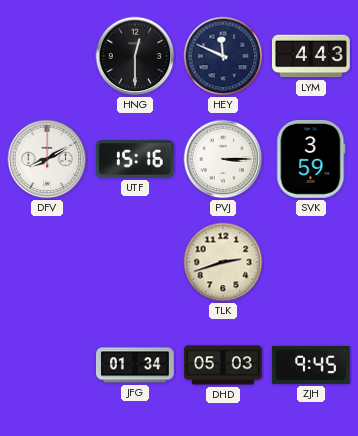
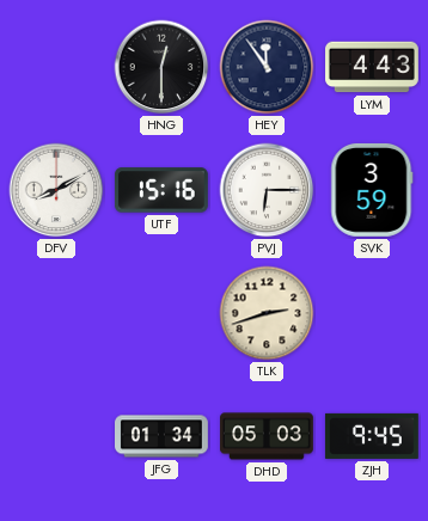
HEY: 11:49 -> 11:54
PVJ: 3:15 -> 6:15
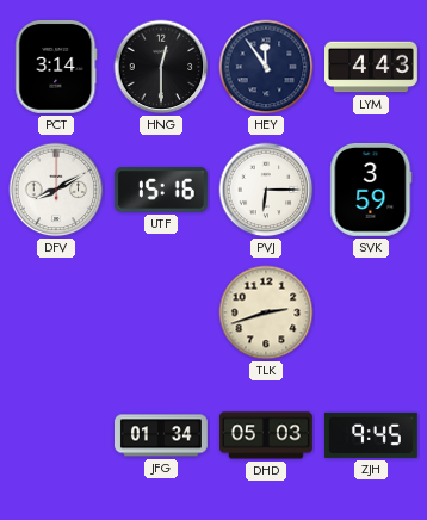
PCT: none -> 3:14
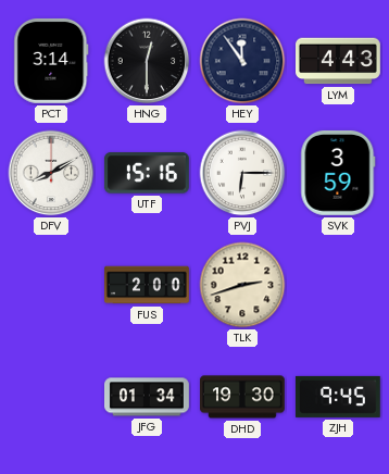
FUS: none -> 2:00
DHD: 05:03 -> 19:30
